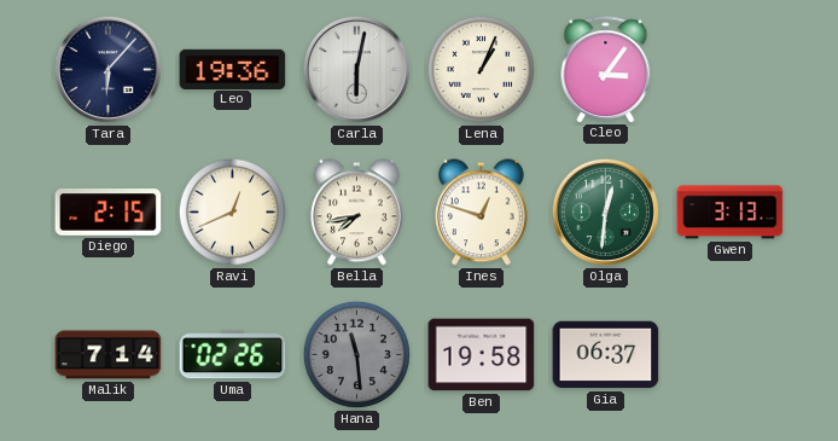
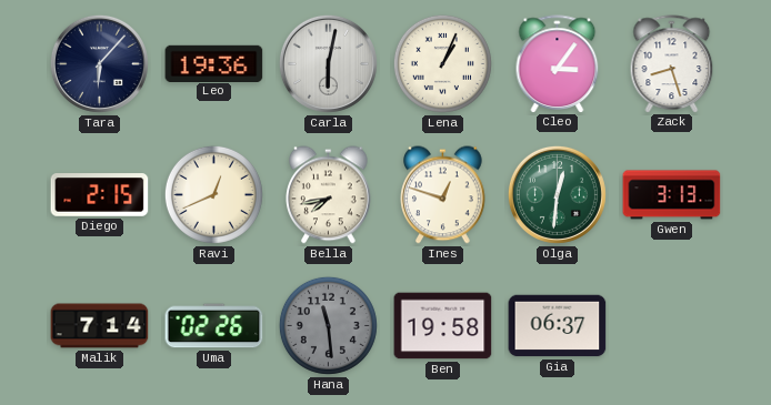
Zack: none -> 8:27
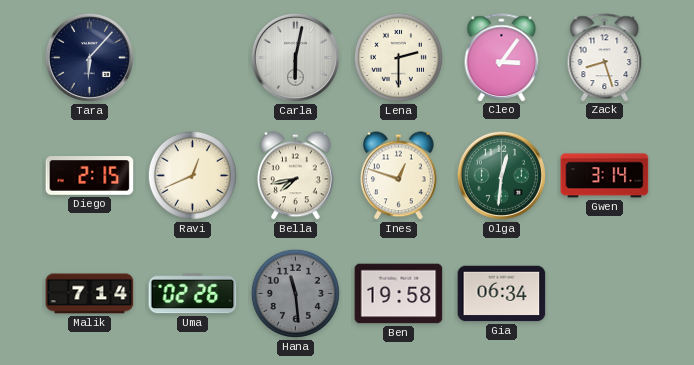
Leo: 19:36 -> none
Lena: 1:04 -> 2:30
Gwen: 3:13 -> 3:14
Gia: 06:37 -> 06:34
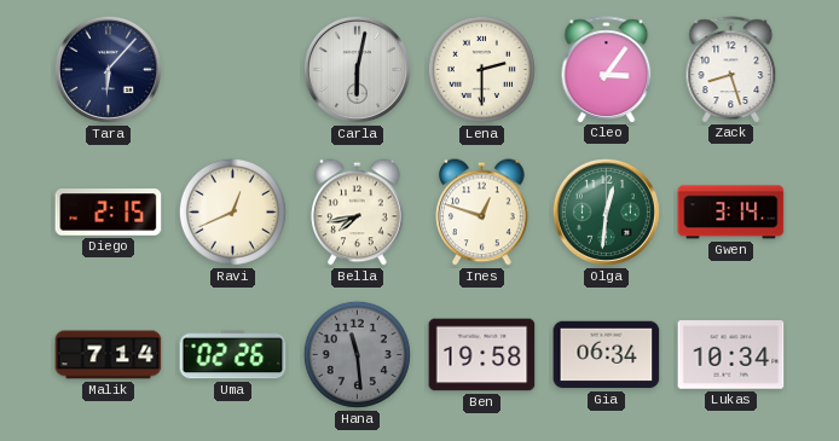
Lukas: none -> 10:34
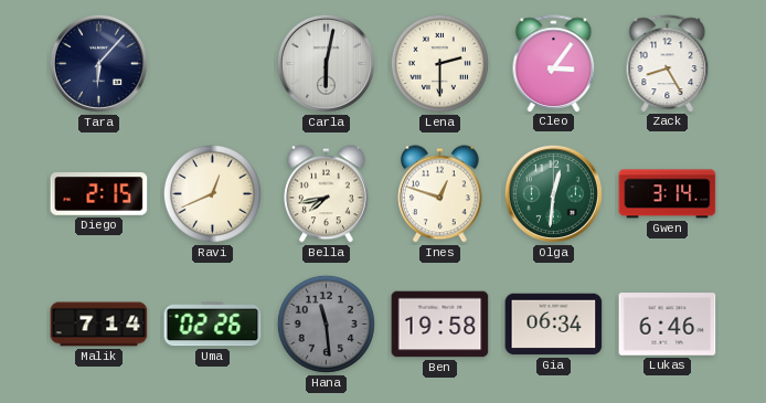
Zack: 8:27 -> 8:25
Lukas: 10:34 -> 6:46
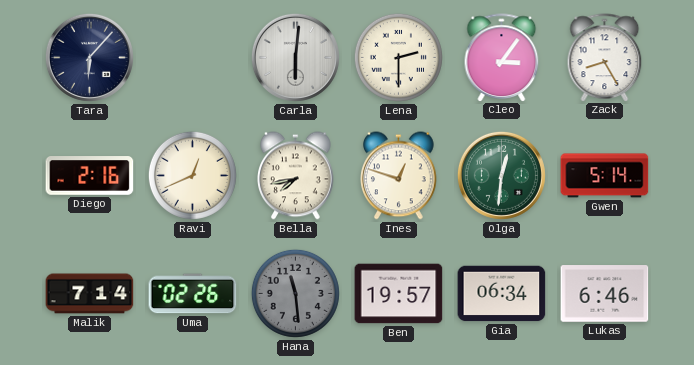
Carla: 6:02 -> 6:01
Diego: 2:15 -> 2:16
Gwen: 3:14 -> 5:14
Ben: 19:58 -> 19:57
